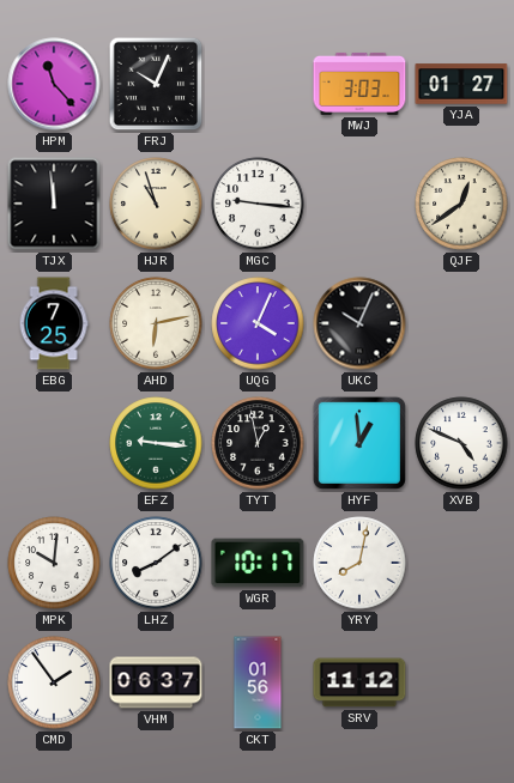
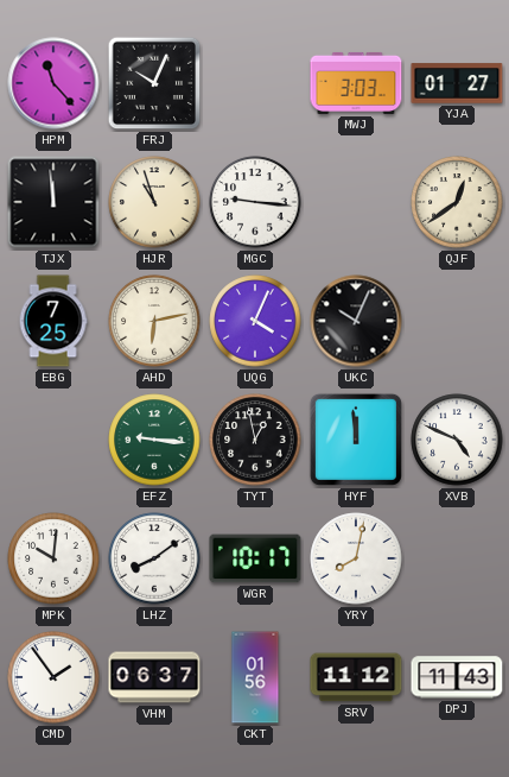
HYF: 12:59 -> 11:59
DPJ: none -> 11:43
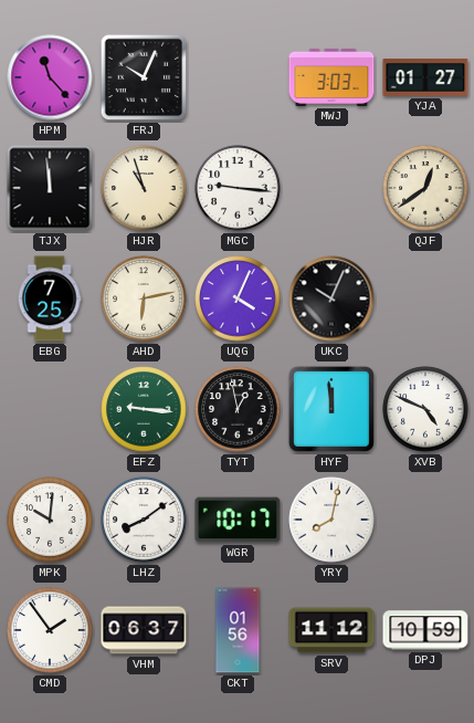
DPJ: 11:43 -> 10:59
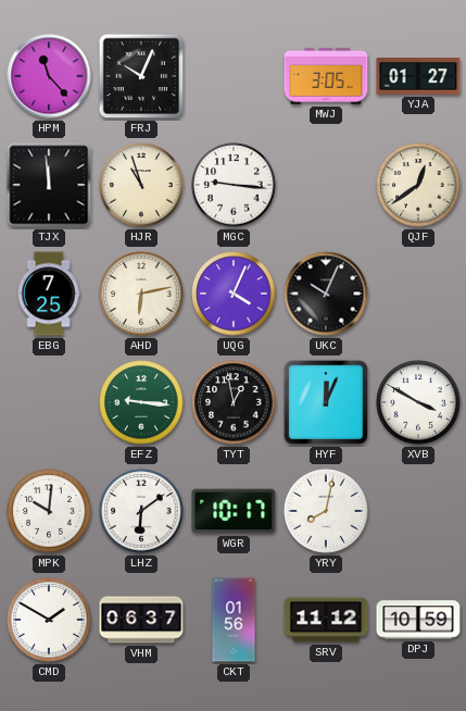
MWJ: 3:03 -> 3:05
HYF: 11:59 -> 12:04
XVB: 4:49 -> 3:50
LHZ: 8:09 -> 6:09
CMD: 1:54 -> 1:50
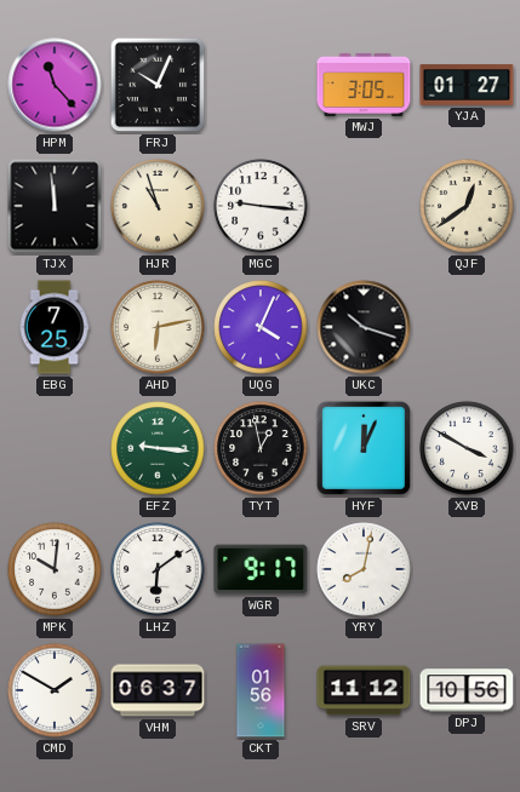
UKC: 10:04 -> 10:18
WGR: 10:17 -> 9:17
DPJ: 10:59 -> 10:56
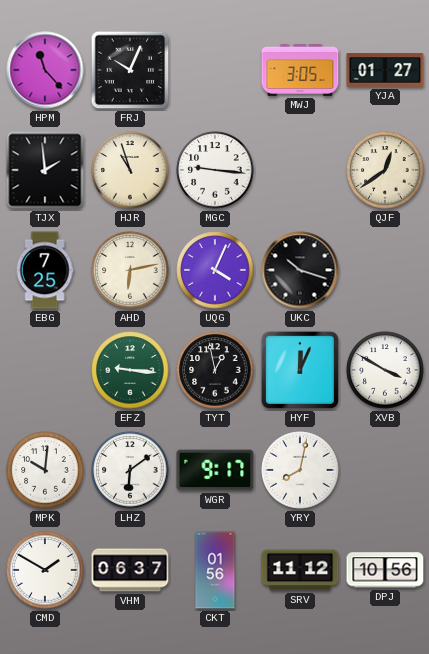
TJX: 11:59 -> 1:59
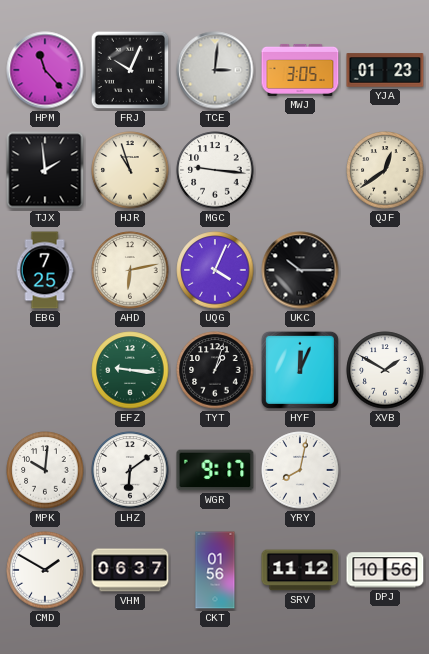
TCE: none -> 3:01
YJA: 01:27 -> 01:23
UKC: 10:18 -> 10:15
TYT: 12:58 -> 1:03
XVB: 3:50 -> 1:50
